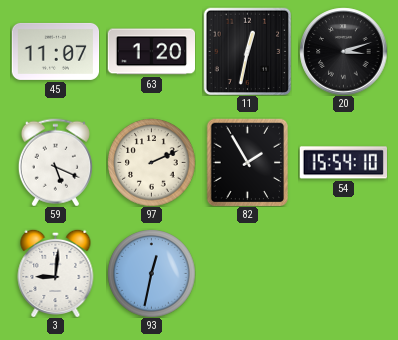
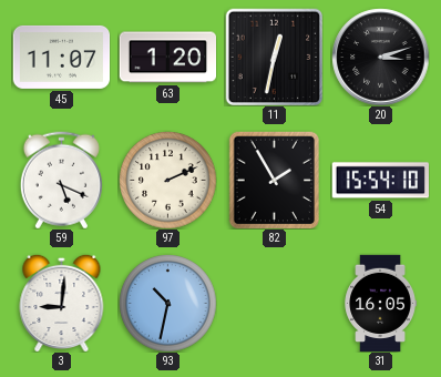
93: 12:32 -> 10:32
31: none -> 16:05
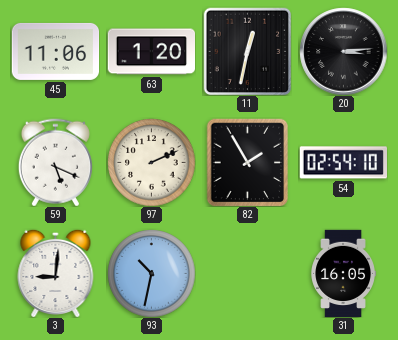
45: 11:07 -> 11:06
20: 3:12 -> 3:14
54: 15:54 -> 02:54
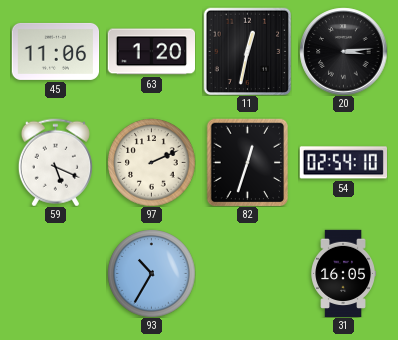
82: 1:55 -> 12:33
3: 9:01 -> none
93: 10:32 -> 10:35
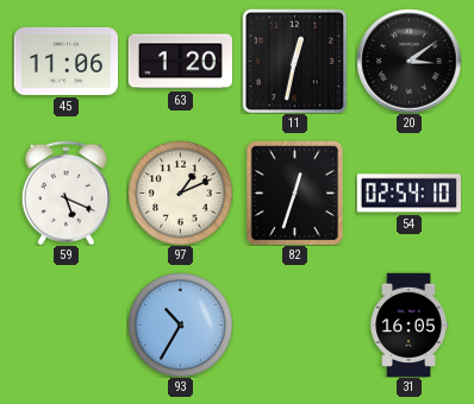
20: 3:14 -> 3:09
97: 2:11 -> 1:11
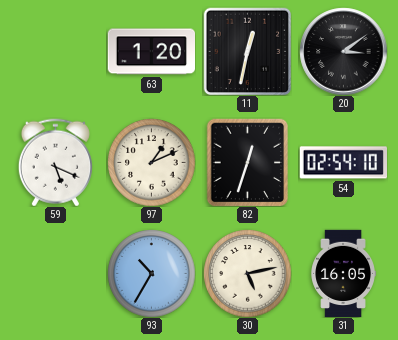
45: 11:06 -> none
30: none -> 5:13
